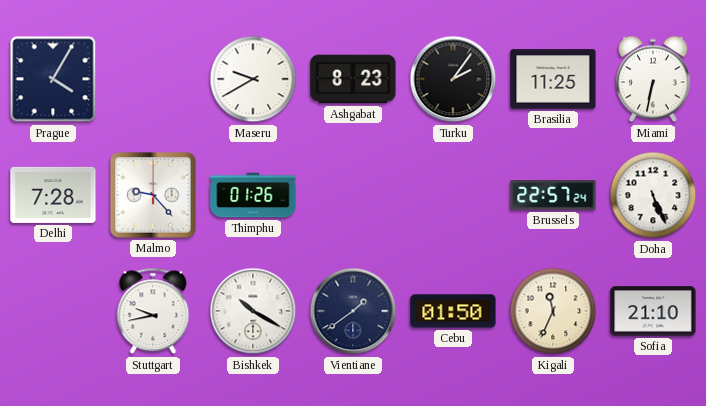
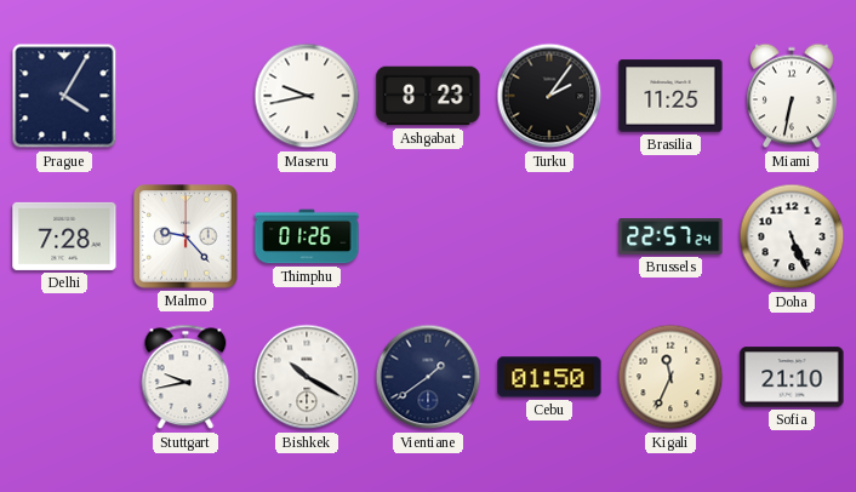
Maseru: 9:40 -> 9:43
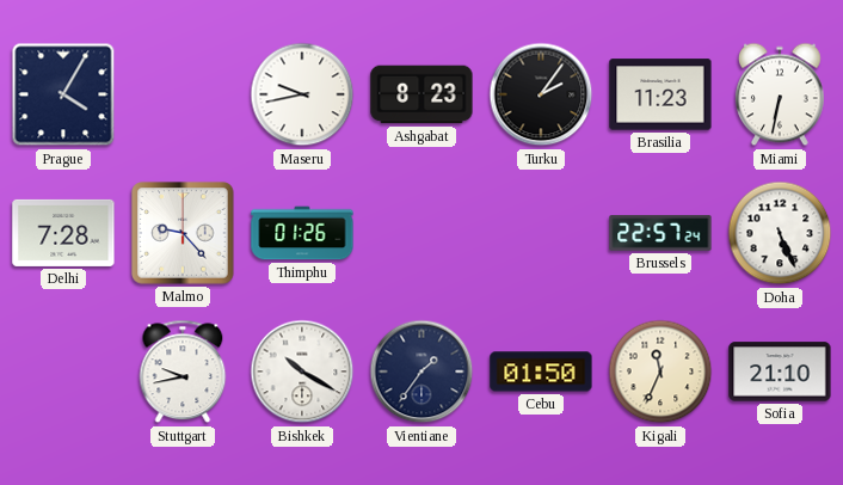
Brasilia: 11:25 -> 11:23
Vientiane: 1:39 -> 1:36
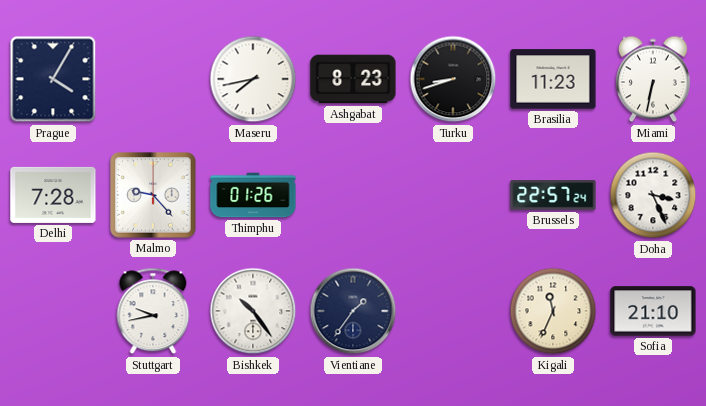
Maseru: 9:43 -> 7:43
Turku: 2:06 -> 8:42
Doha: 5:26 -> 3:26
Bishkek: 10:20 -> 10:24
Cebu: 01:50 -> none
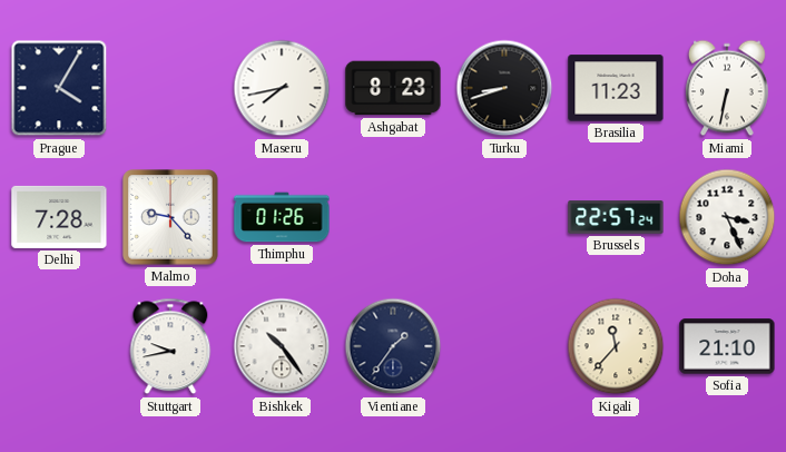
Kigali: 11:34 -> 11:37
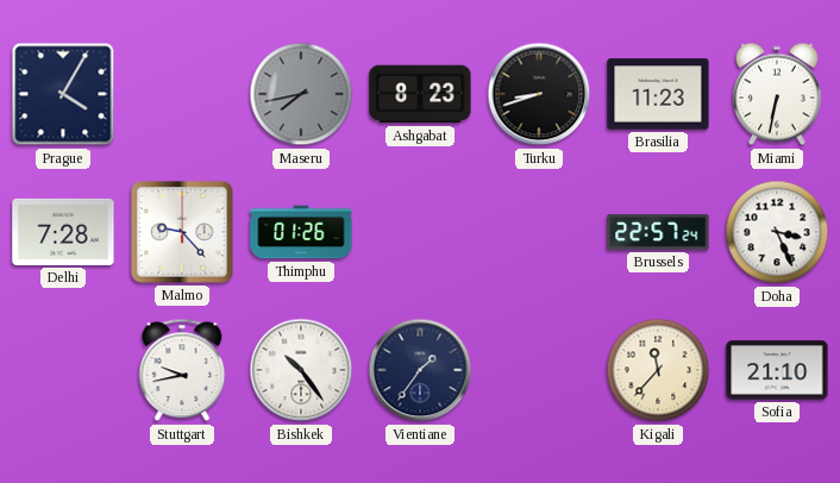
Maseru dial: white -> grey
